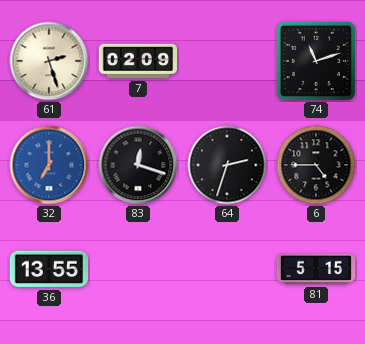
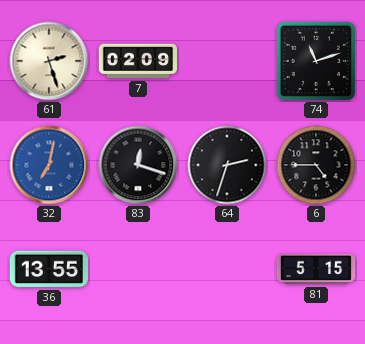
32: 7:00 -> 7:02
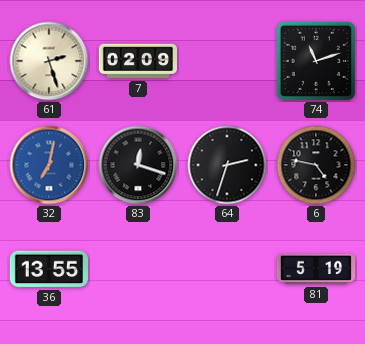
6: 4:45 -> 4:47
81: 5:15 -> 5:19
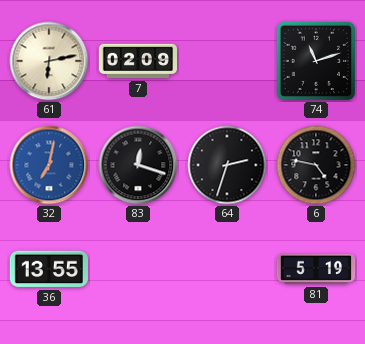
61: 2:27 -> 6:13
